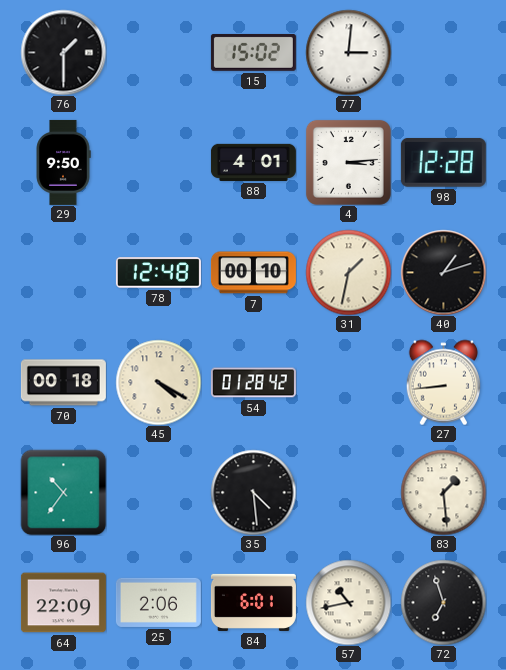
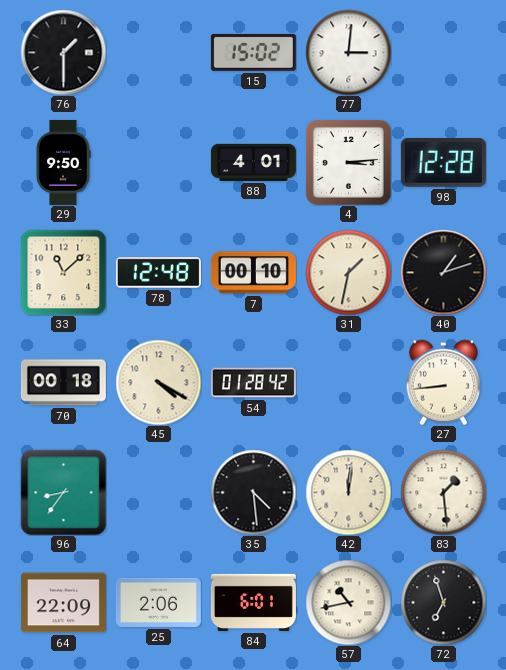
33: none -> 11:08
96: 10:36 -> 8:36
42: none -> 12:01
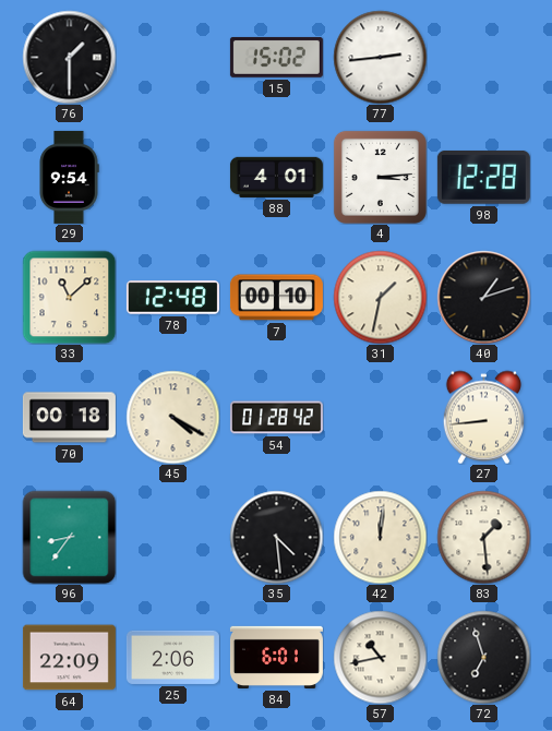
77: 3:01 -> 2:44
29: 9:50 -> 9:54
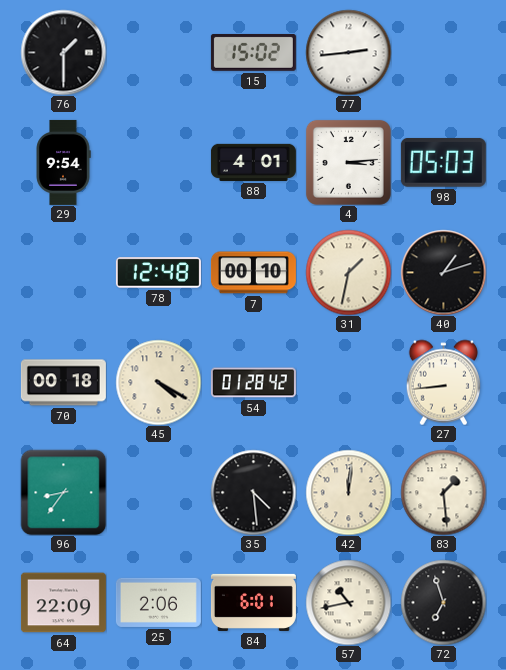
98: 12:28 -> 05:03
33: 11:08 -> none
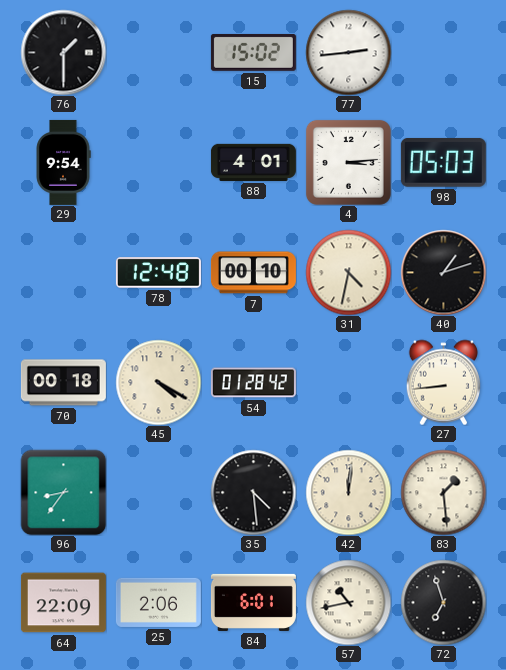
31: 1:32 -> 4:32
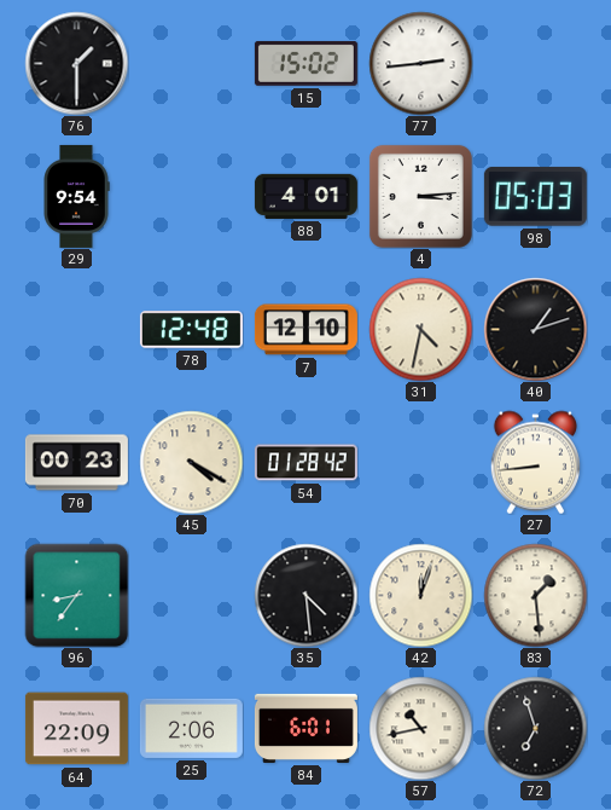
7: 00:10 -> 12:10
70: 00:18 -> 00:23
42: 12:01 -> 12:03
